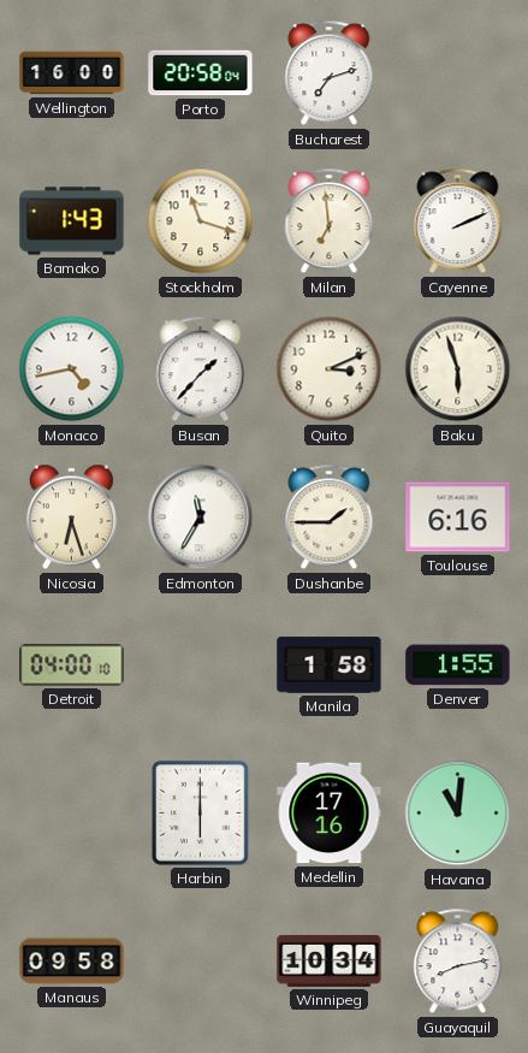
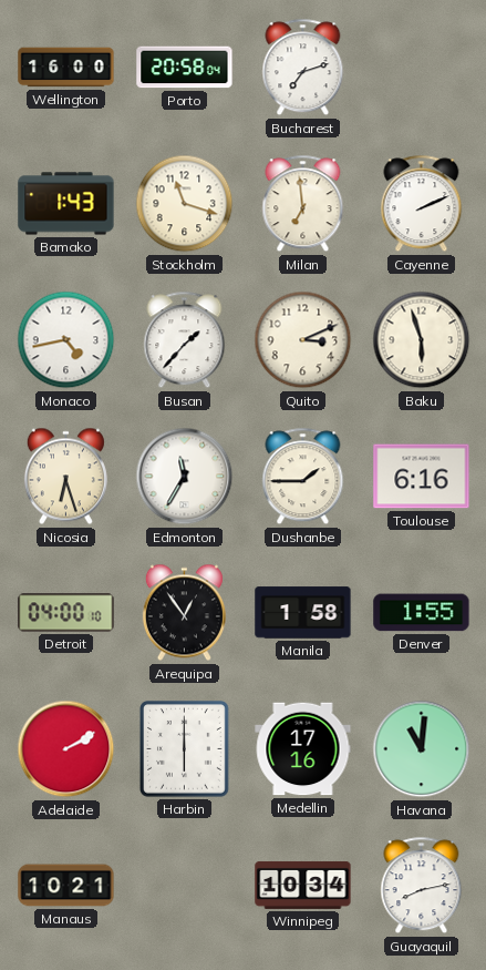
Arequipa: none -> 12:54
Adelaide: none -> 2:10
Manaus: 09:58 -> 10:21
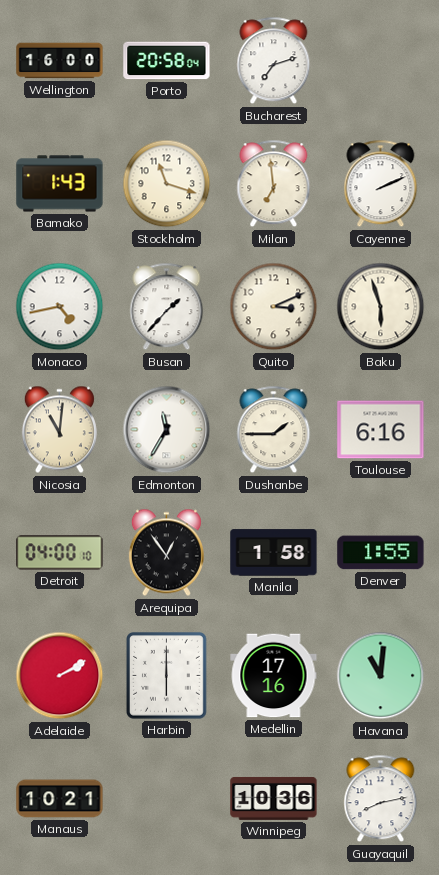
Nicosia: 6:27 -> 11:01
Winnipeg: 10:34 -> 10:36
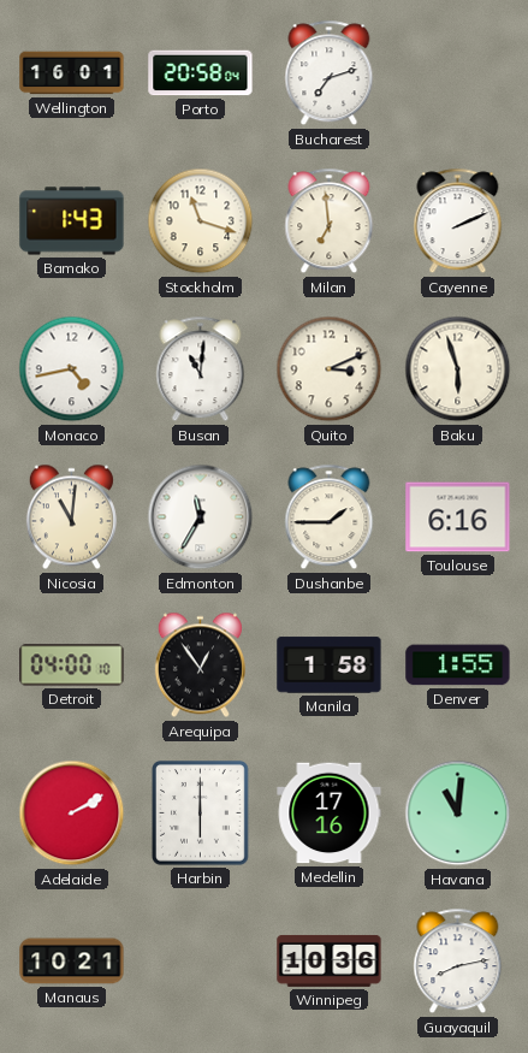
Wellington: 16:00 -> 16:01
Busan: 1:37 -> 11:01
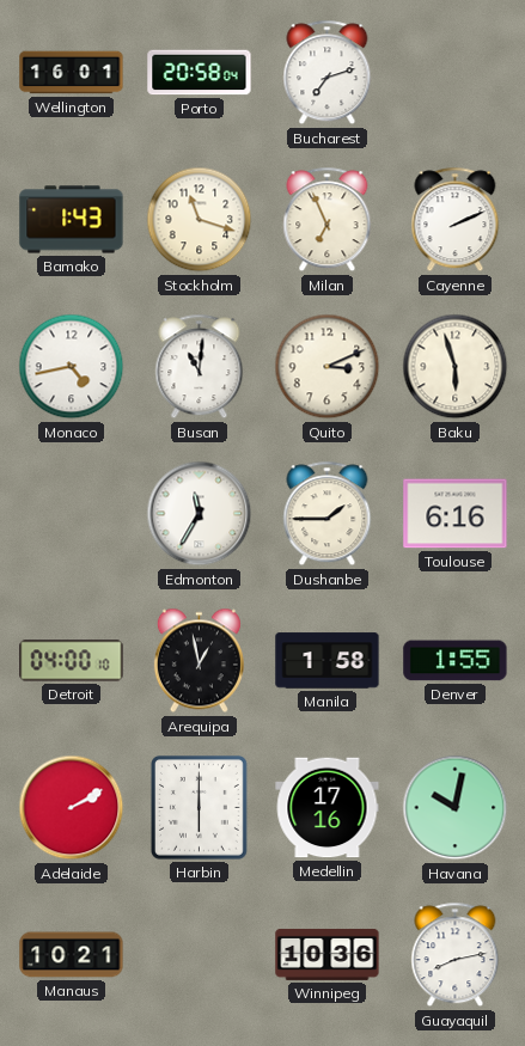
Milan: 6:59 -> 6:56
Nicosia: 11:01 -> none
Arequipa: 12:54 -> 12:58
Havana: 11:01 -> 10:02
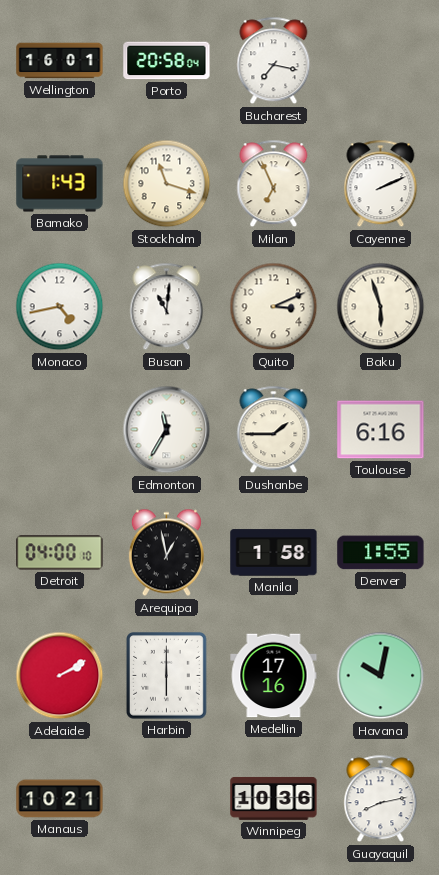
Bucharest: 7:12 -> 7:17
